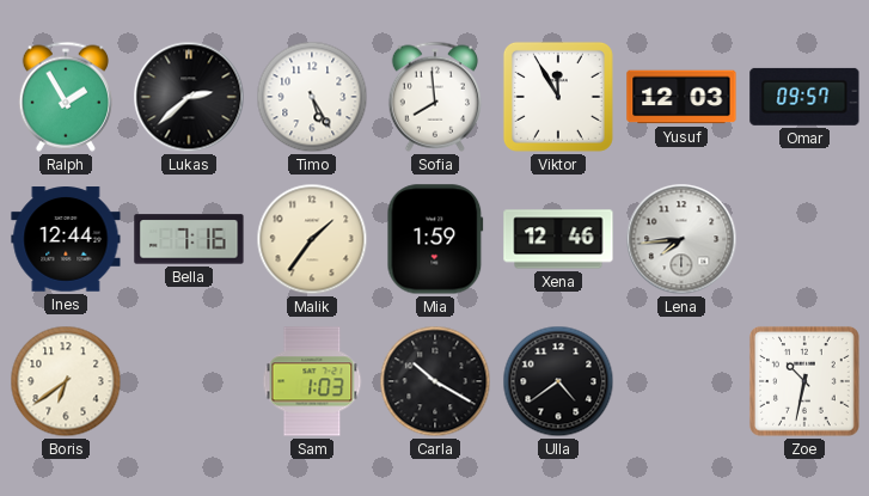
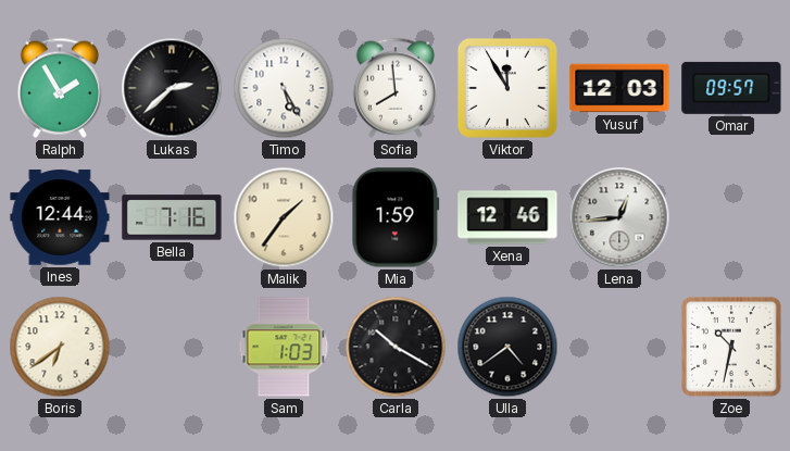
Lena: 7:44 -> 12:44
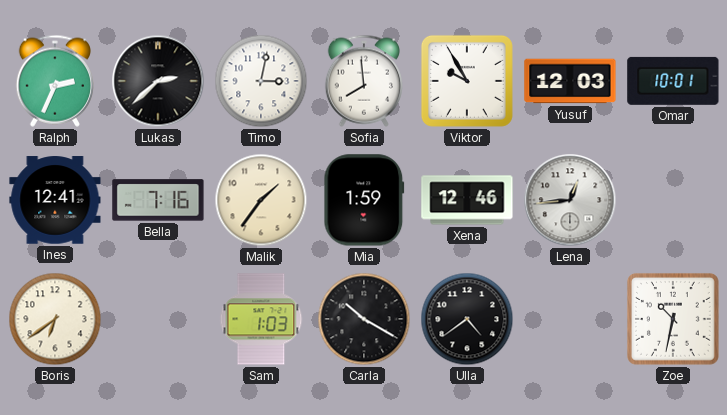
Ralph: 1:55 -> 2:34
Timo: 5:25 -> 3:02
Viktor: 11:55 -> 9:55
Omar: 09:57 -> 10:01
Ines: 12:44 -> 12:41
